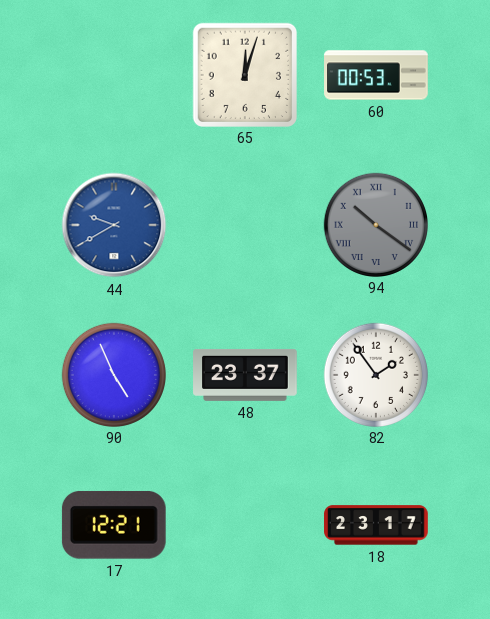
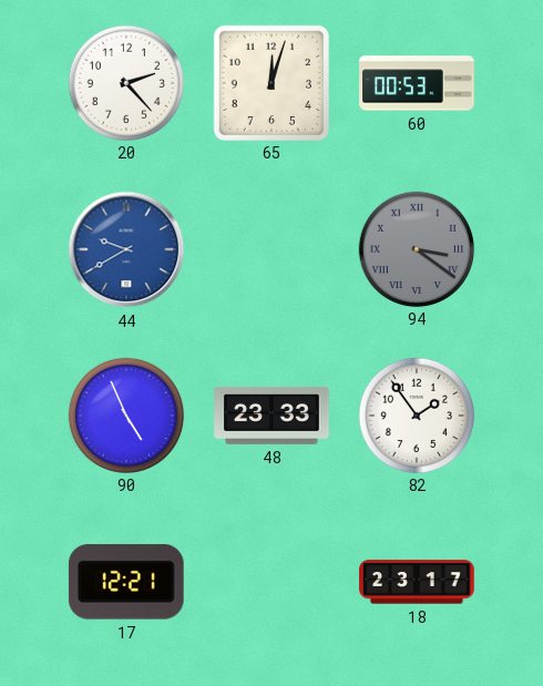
20: none -> 2:23
94: 10:21 -> 3:21
48: 23:37 -> 23:33
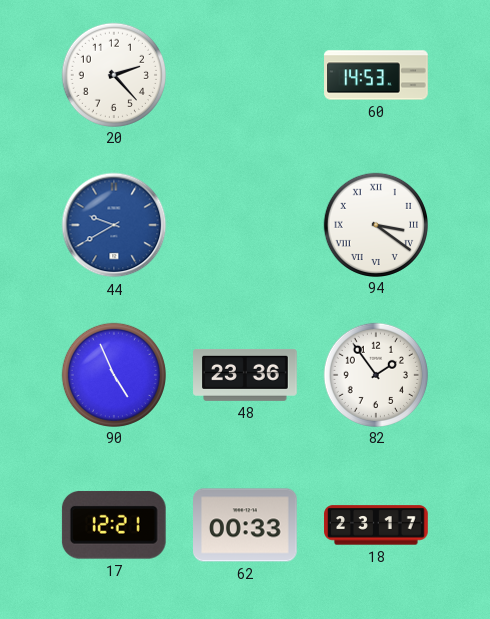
65: 12:03 -> none
60: 00:53 -> 14:53
94 dial: grey -> white
48: 23:33 -> 23:36
62: none -> 00:33
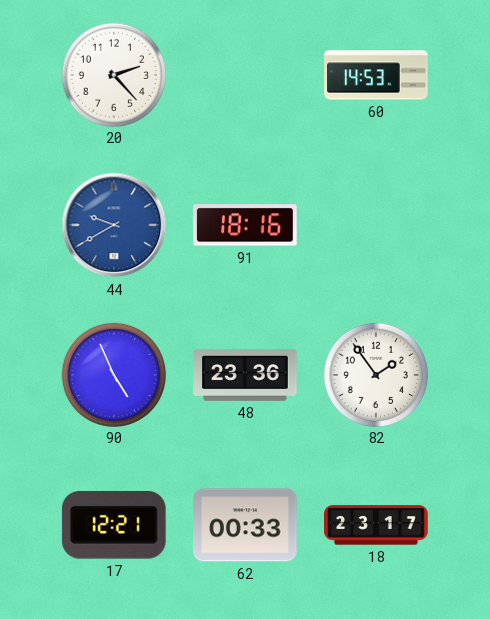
91: none -> 18:16
94: 3:21 -> none
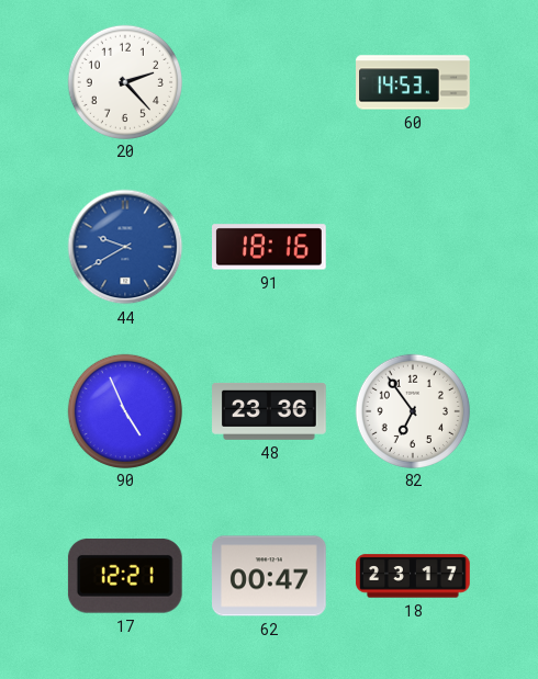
82: 1:54 -> 6:54
62: 00:33 -> 00:47
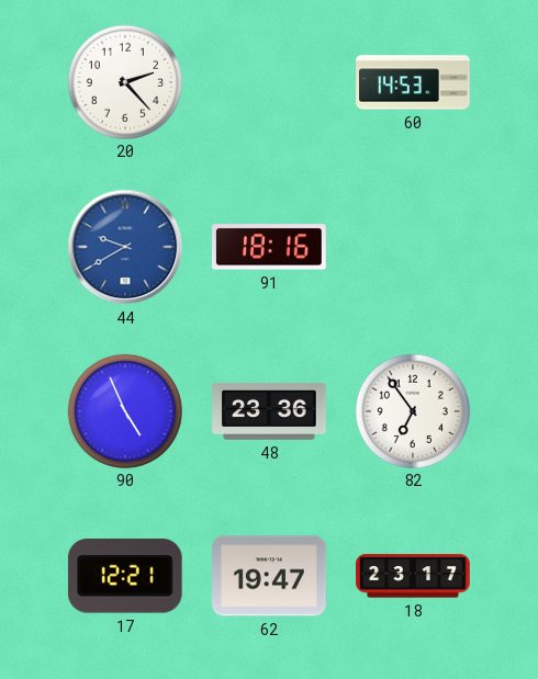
62: 00:47 -> 19:47
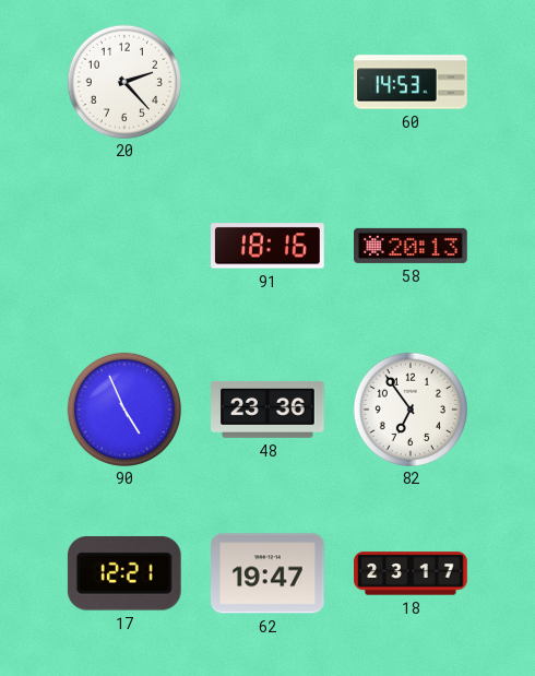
44: 9:40 -> none
58: none -> 20:13
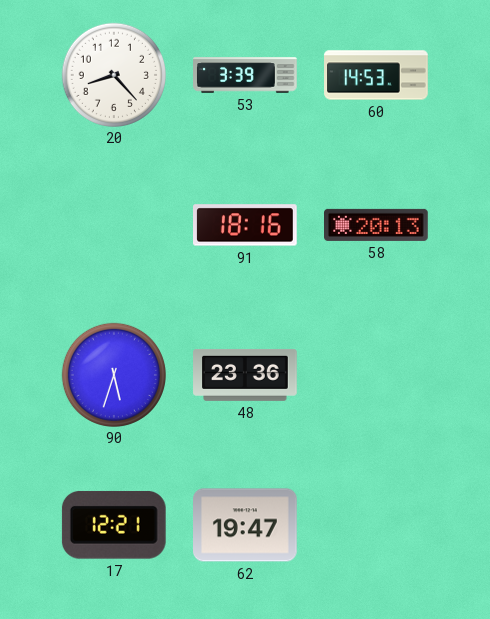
20: 2:23 -> 8:23
53: none -> 3:39
90: 4:56 -> 5:33
82: 6:54 -> none
18: 23:17 -> none
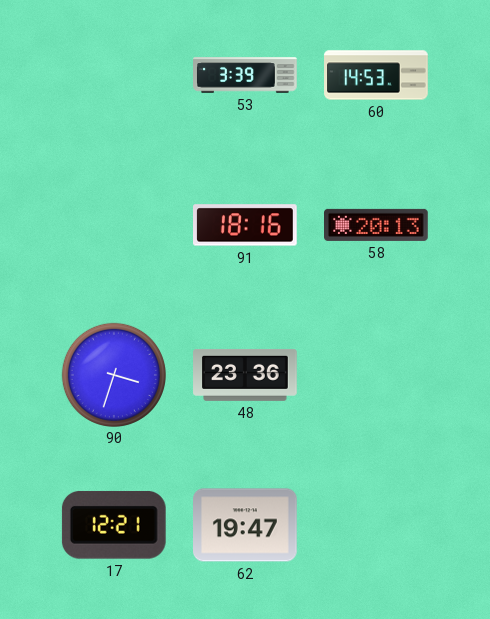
20: 8:23 -> none
90: 5:33 -> 3:33
